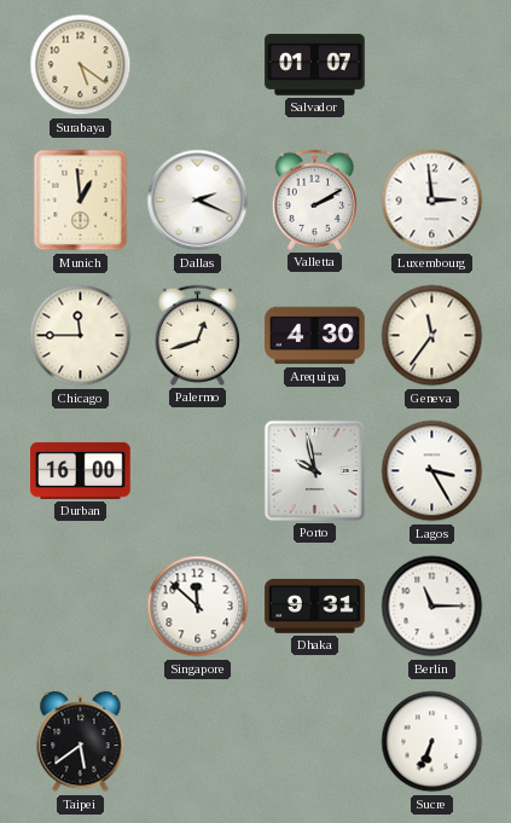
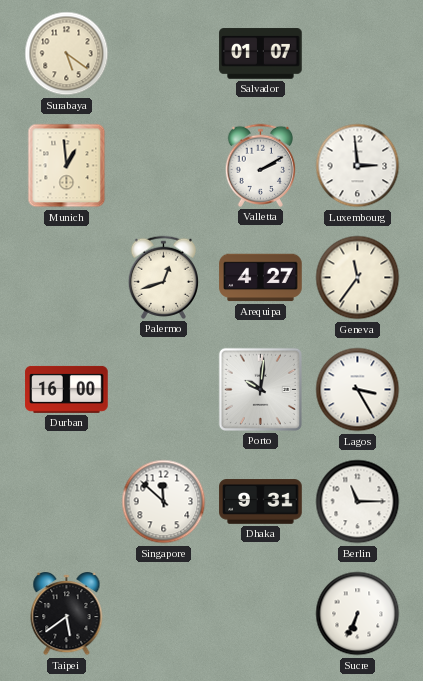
Dallas: 2:19 -> none
Chicago: 11:45 -> none
Arequipa: 4:30 -> 4:27
Porto: 9:58 -> 10:01
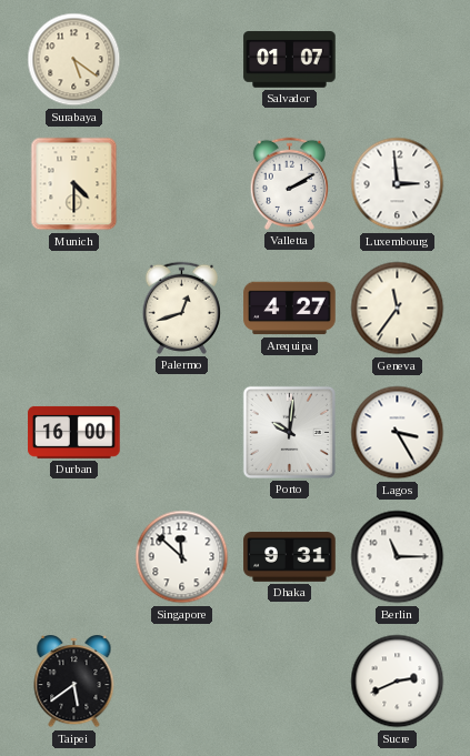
Munich: 12:59 -> 4:30
Sucre: 6:34 -> 2:41
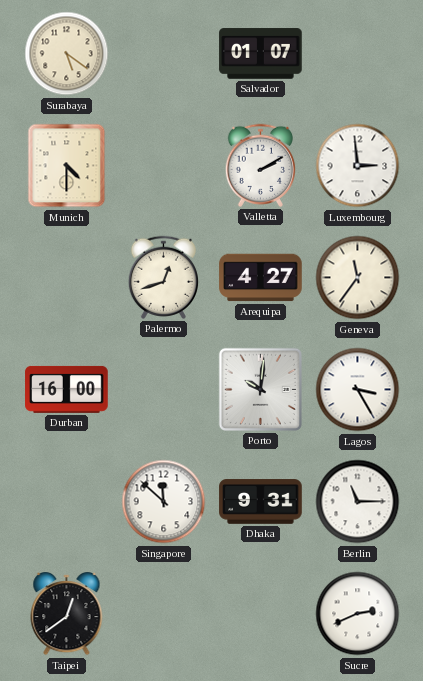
Taipei: 5:39 -> 12:39
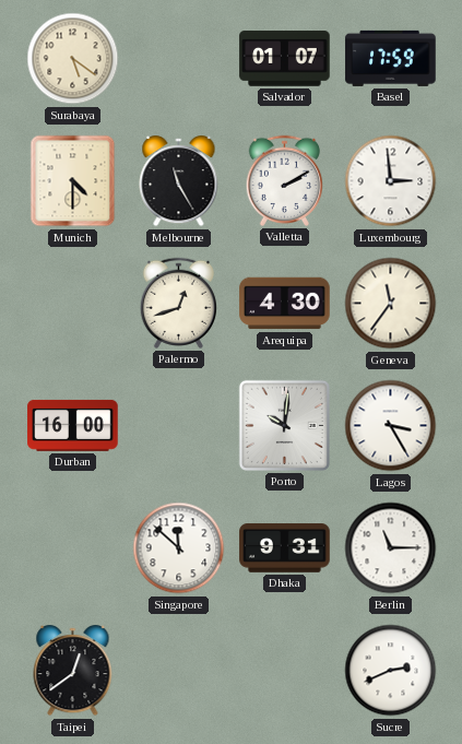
Basel: none -> 17:59
Melbourne: none -> 11:25
Arequipa: 4:27 -> 4:30
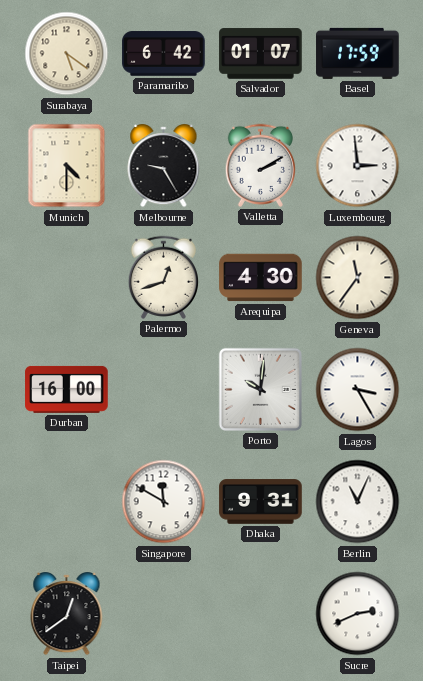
Paramaribo: none -> 6:42
Melbourne: 11:25 -> 9:25
Singapore: 11:52 -> 11:50
Berlin: 11:15 -> 11:04
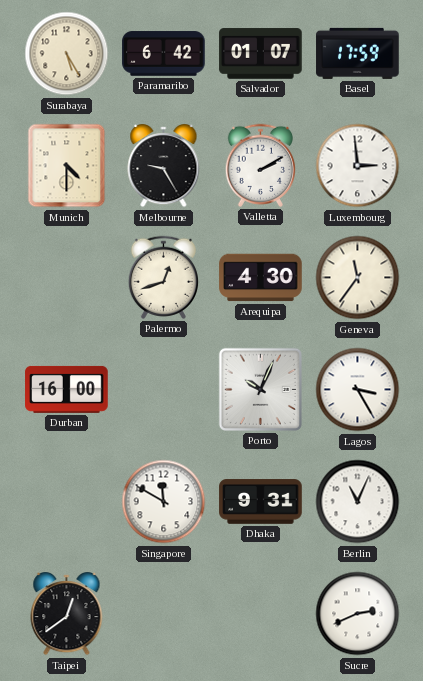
Surabaya: 5:21 -> 5:25
Porto: 10:01 -> 10:04
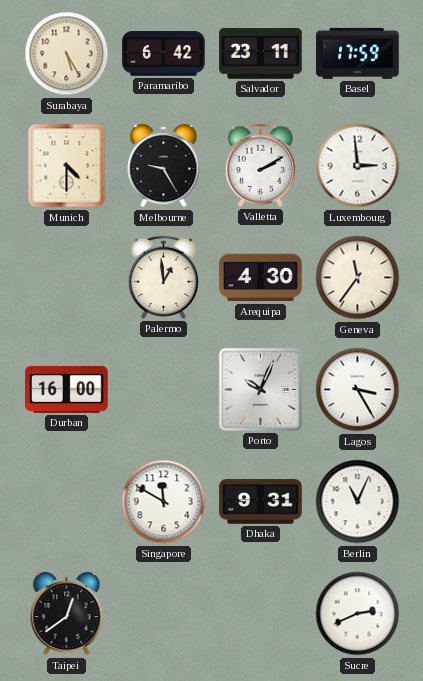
Salvador: 01:07 -> 23:11
Palermo: 12:42 -> 12:59
